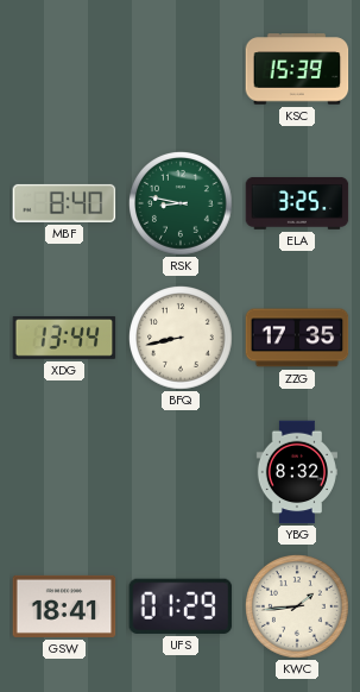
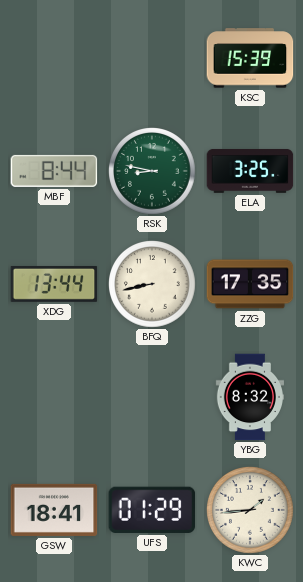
MBF: 8:40 -> 8:44
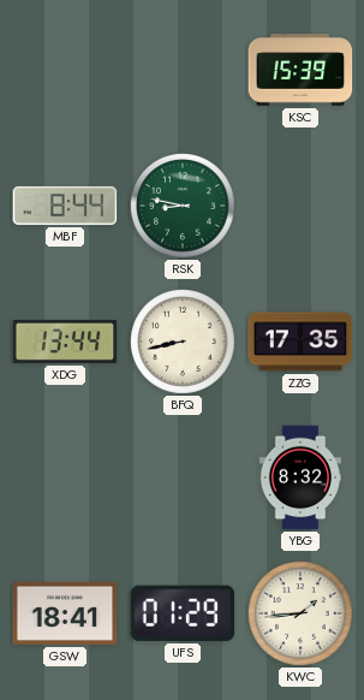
ELA: 3:25 -> none
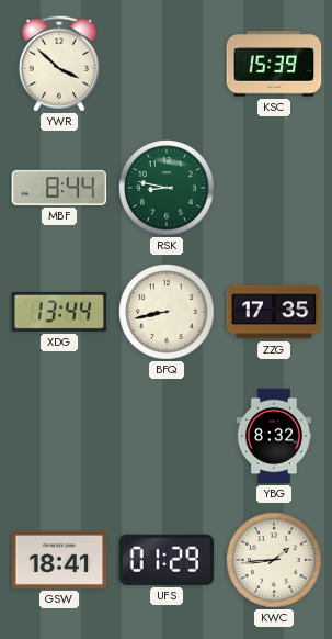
YWR: none -> 3:52
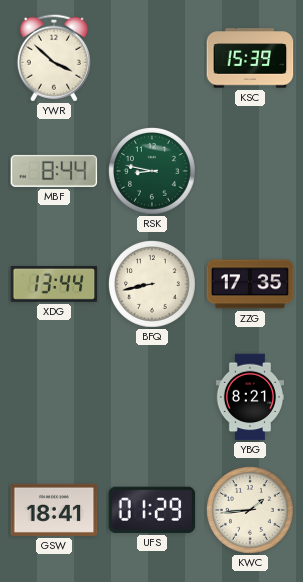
YBG: 8:32 -> 8:21
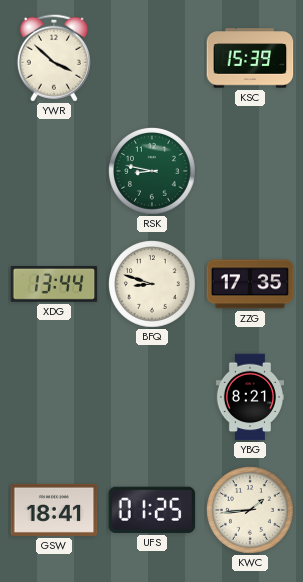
MBF: 8:44 -> none
BFQ: 8:43 -> 8:48
UFS: 01:29 -> 01:25
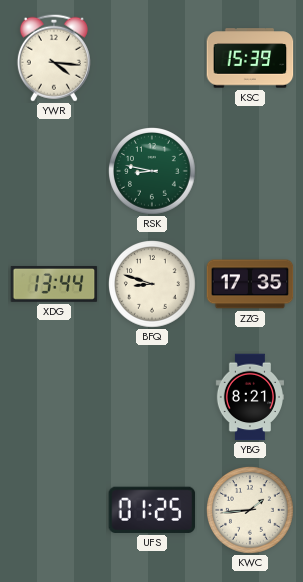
YWR: 3:52 -> 4:16
GSW: 18:41 -> none
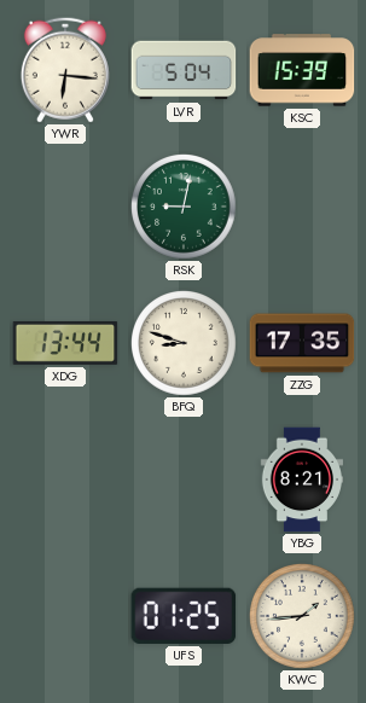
YWR: 4:16 -> 6:16
LVR: none -> 5:04
RSK: 8:47 -> 9:02
